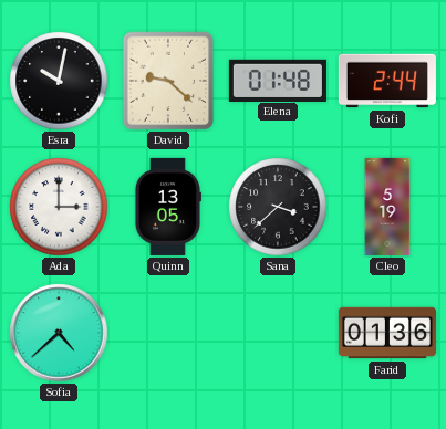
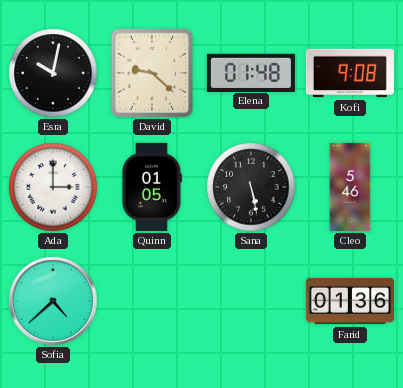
Kofi: 2:44 -> 9:08
Quinn: 13:05 -> 01:05
Sana: 3:38 -> 5:28
Cleo: 5:19 -> 5:46
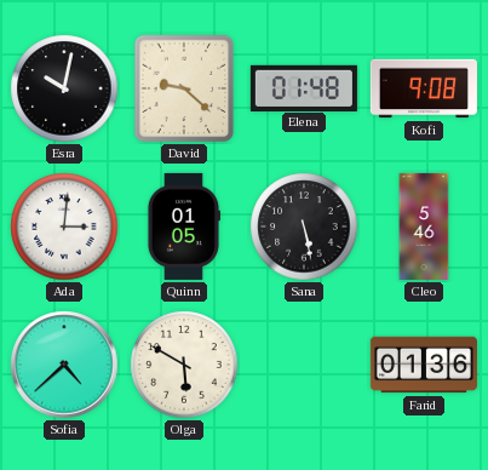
Ada: 3:00 -> 3:01
Olga: none -> 5:50
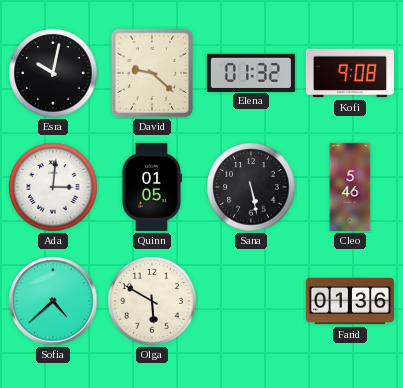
Elena: 01:48 -> 01:32
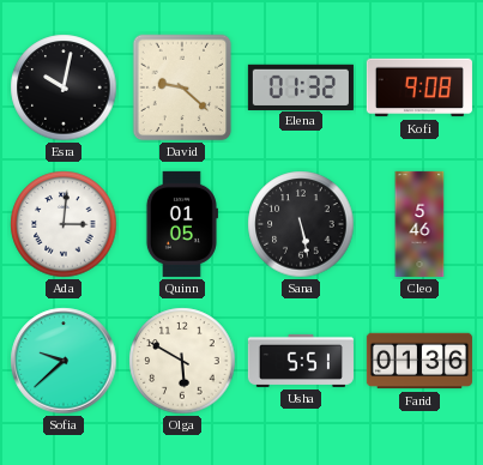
Sofia: 4:38 -> 9:38
Usha: none -> 5:51
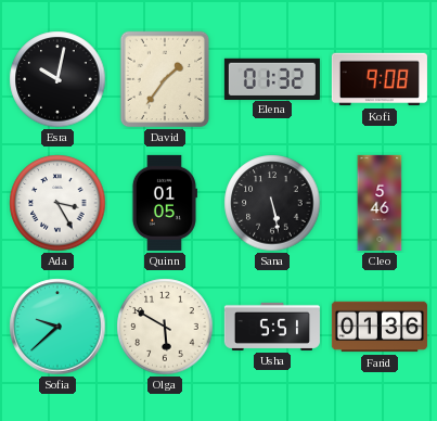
David: 9:22 -> 1:36
Ada: 3:01 -> 3:25
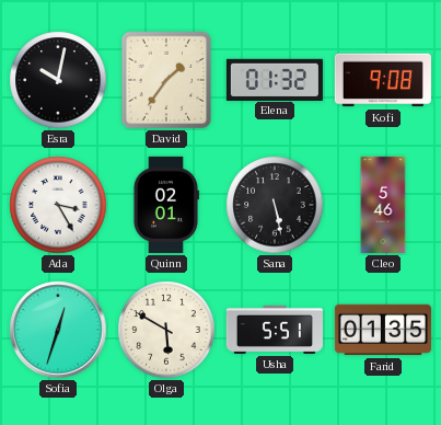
Quinn: 01:05 -> 02:01
Sofia: 9:38 -> 12:33
Farid: 01:36 -> 01:35
